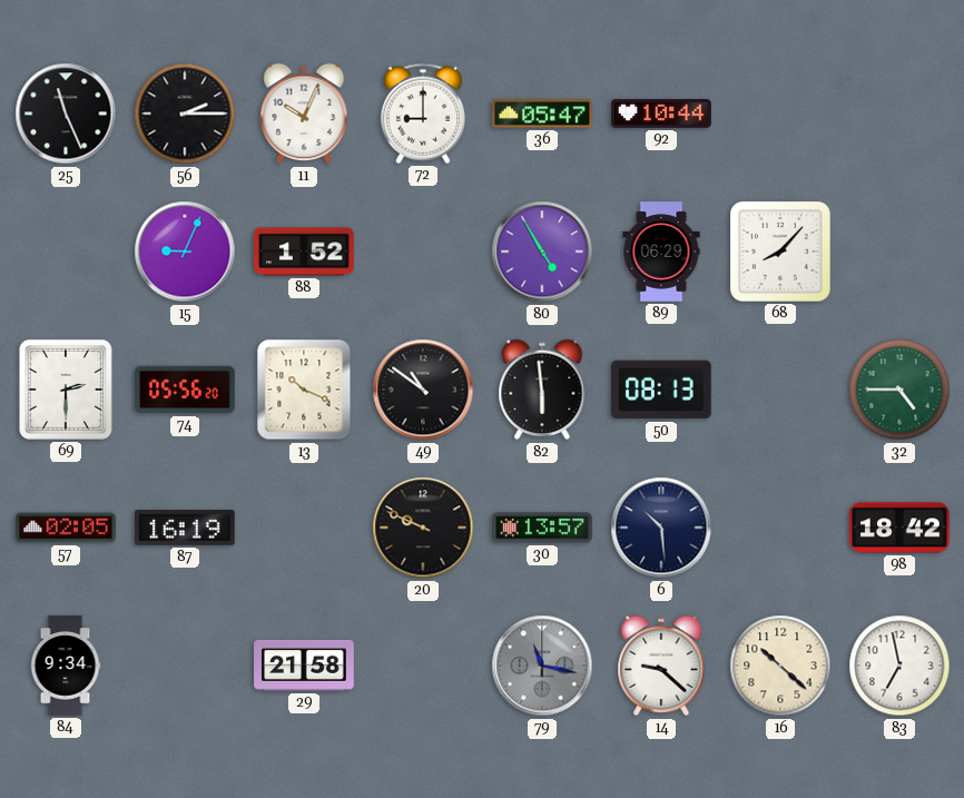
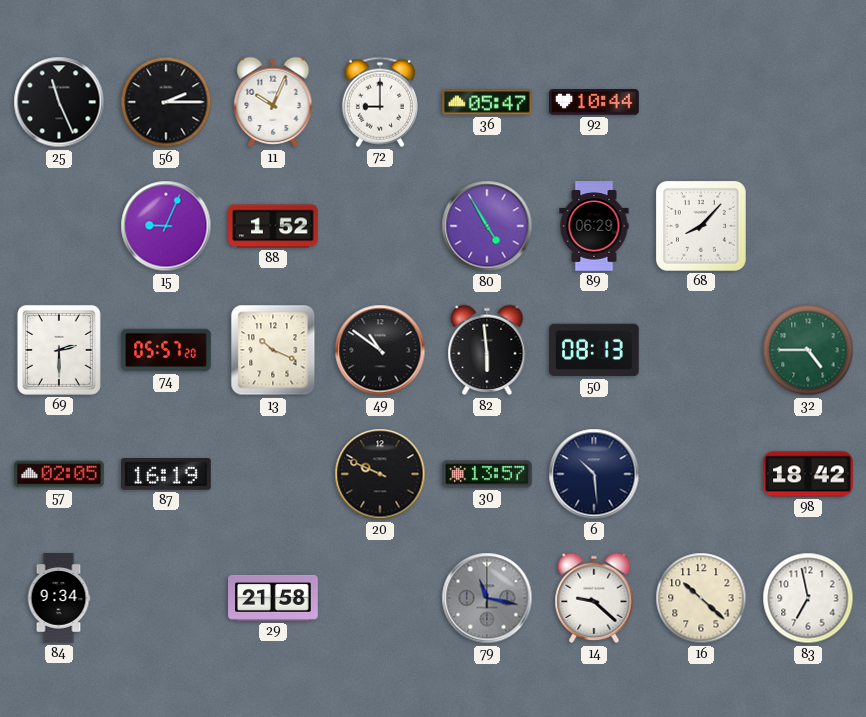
74: 05:56 -> 05:57
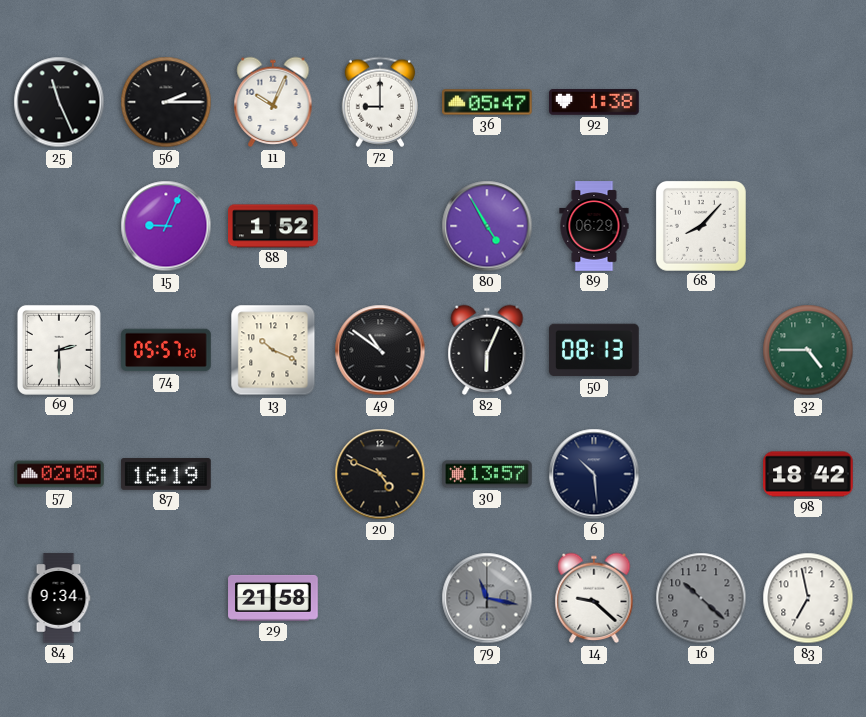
92: 10:44 -> 1:38
82: 5:59 -> 6:04
20: 9:49 -> 4:49
16 dial: cream -> grey
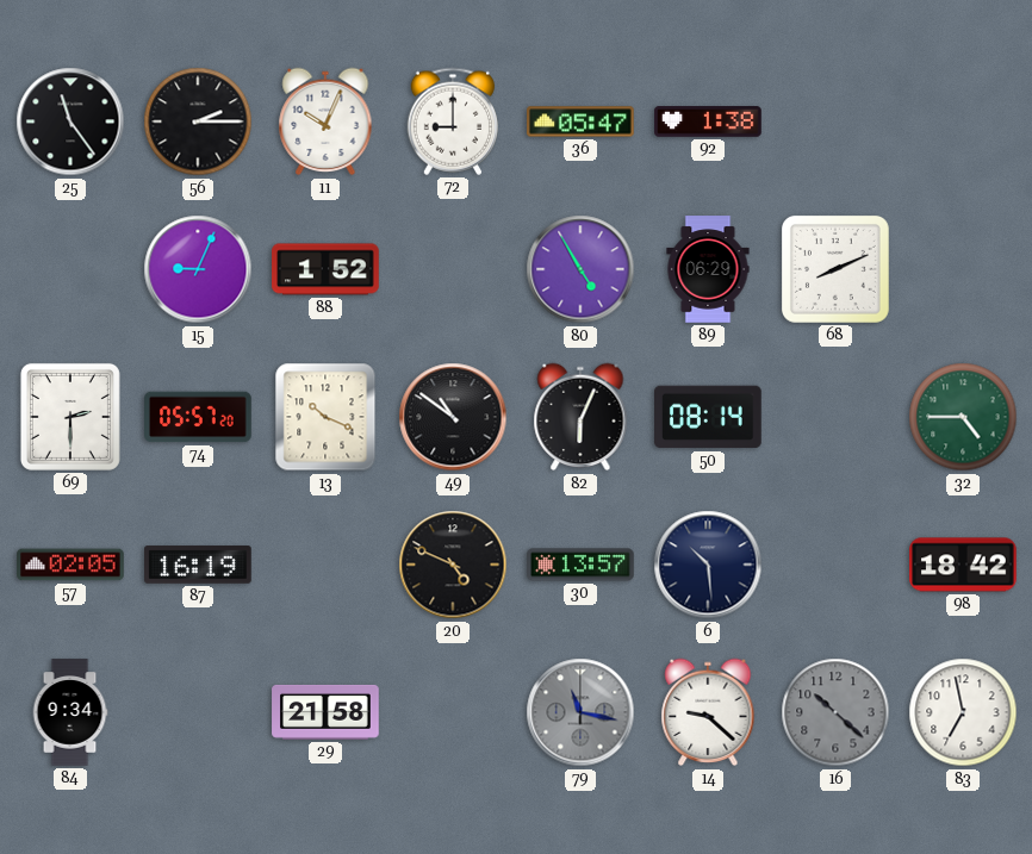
25: 11:26 -> 11:24
68: 8:07 -> 8:11
50: 08:13 -> 08:14
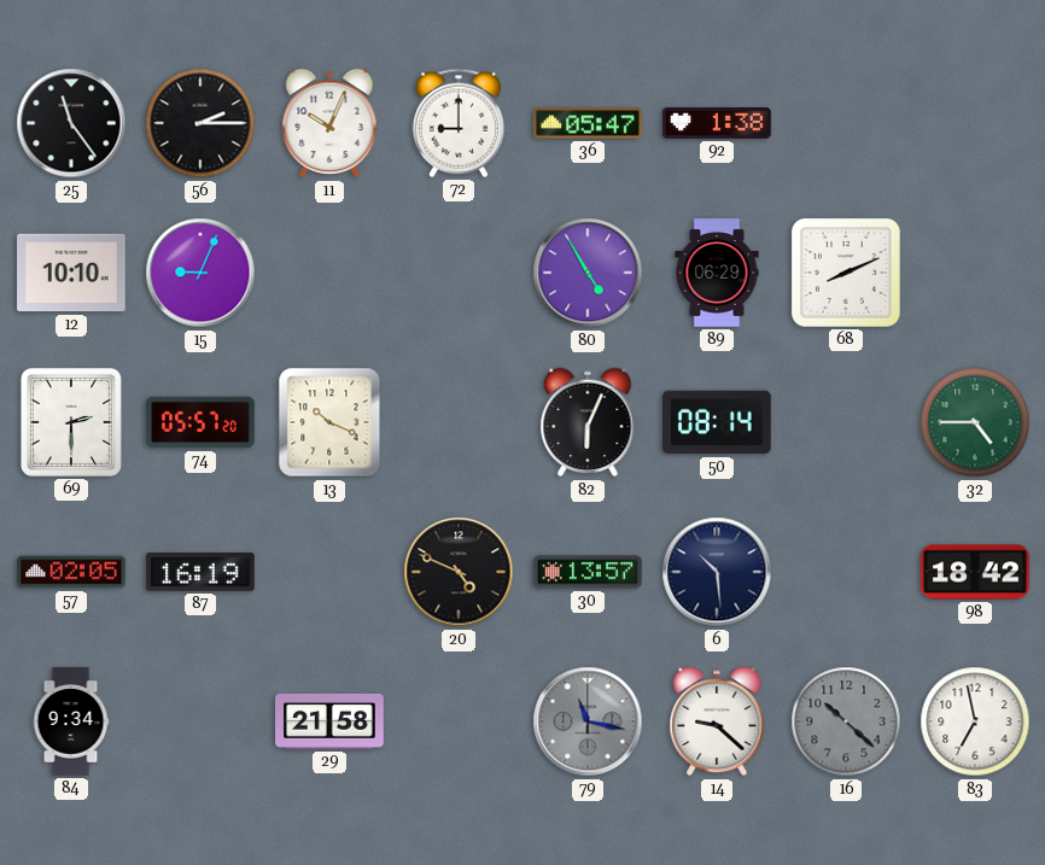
12: none -> 10:10
88: 1:52 -> none
49: 10:51 -> none
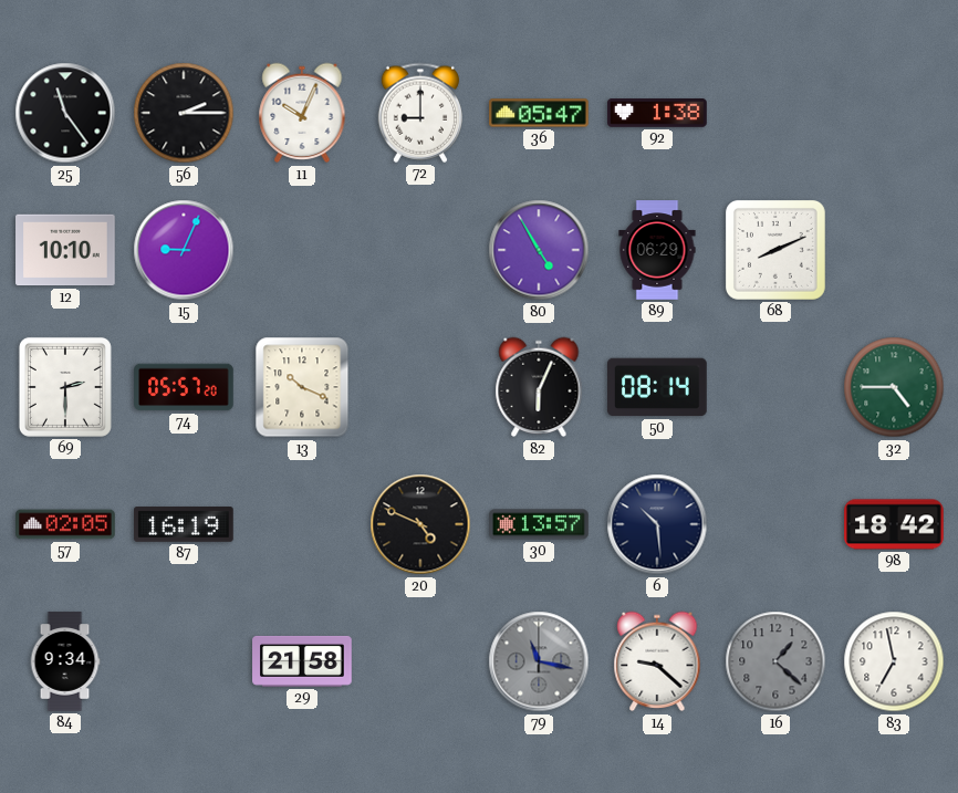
16: 10:22 -> 1:22
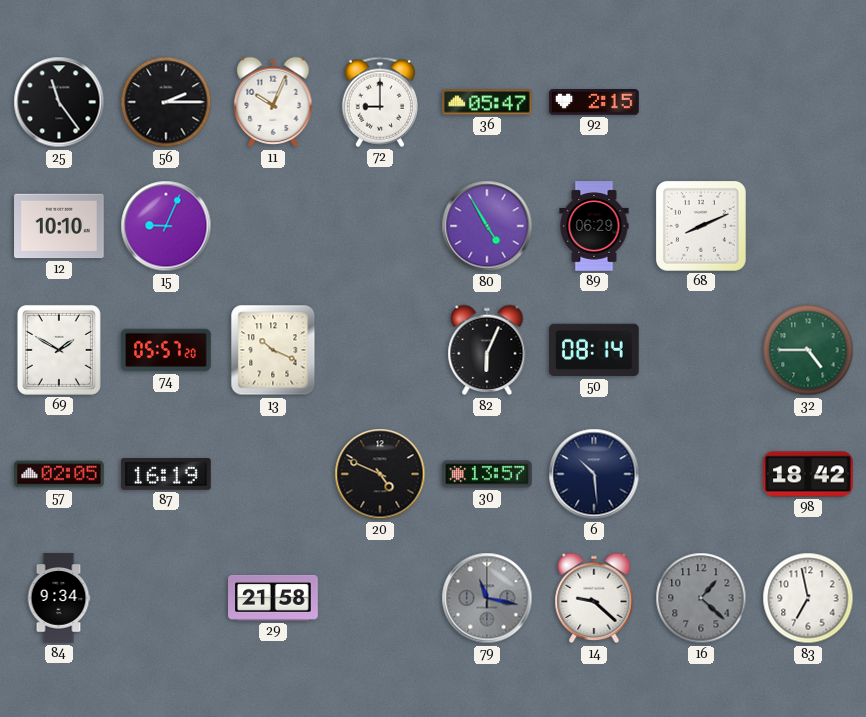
92: 1:38 -> 2:15
69: 2:30 -> 1:50
